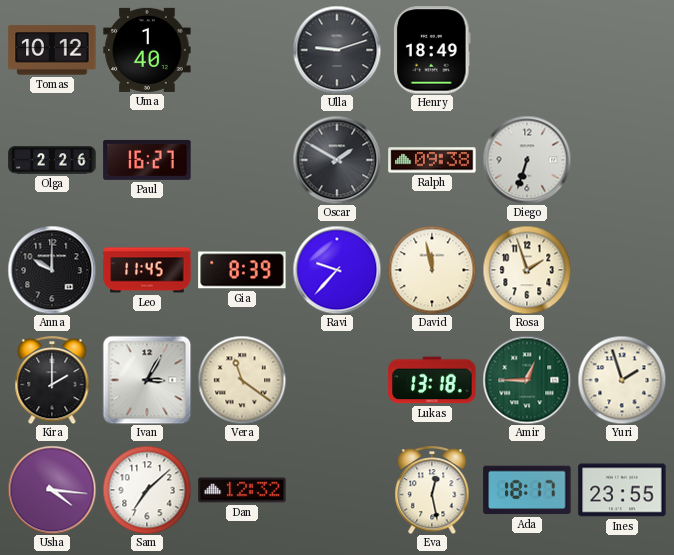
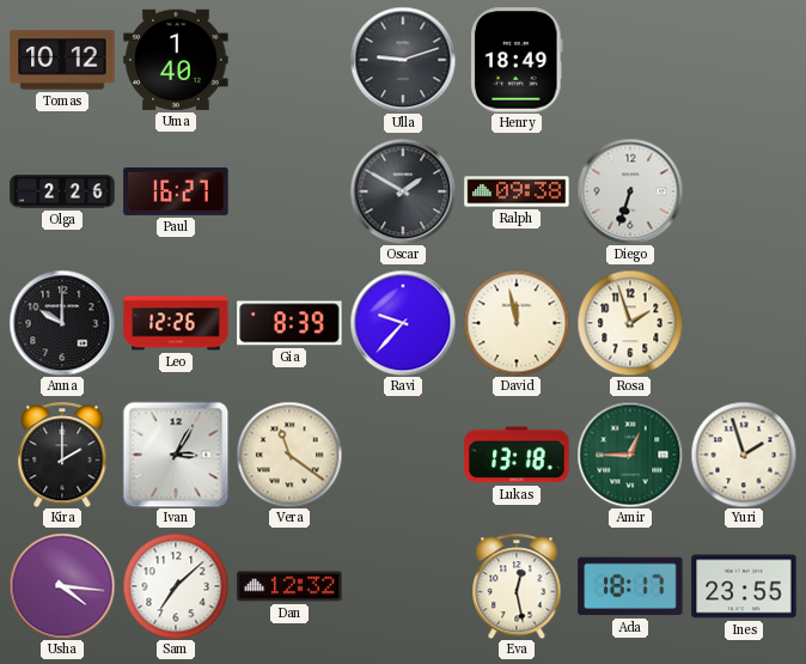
Leo: 11:45 -> 12:26
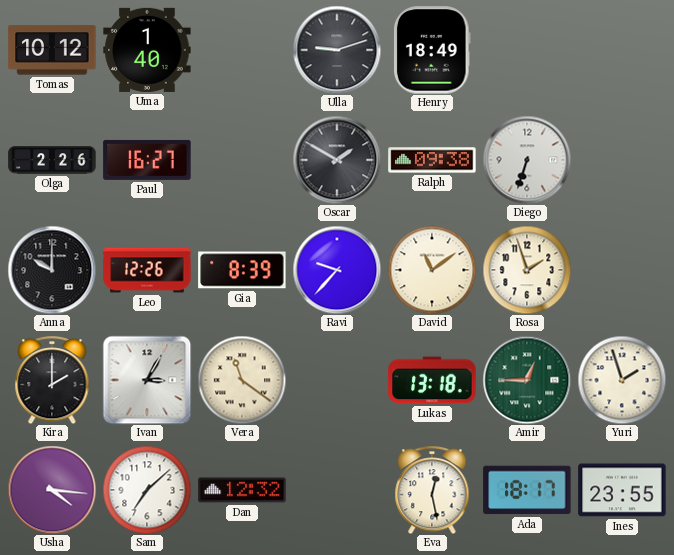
David: 11:58 -> 11:09
